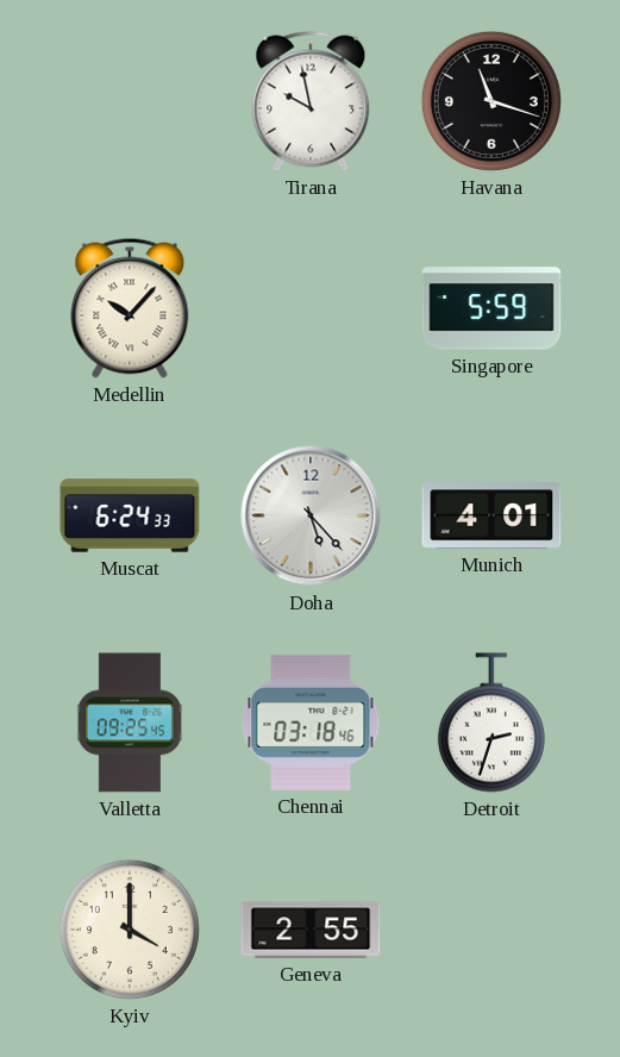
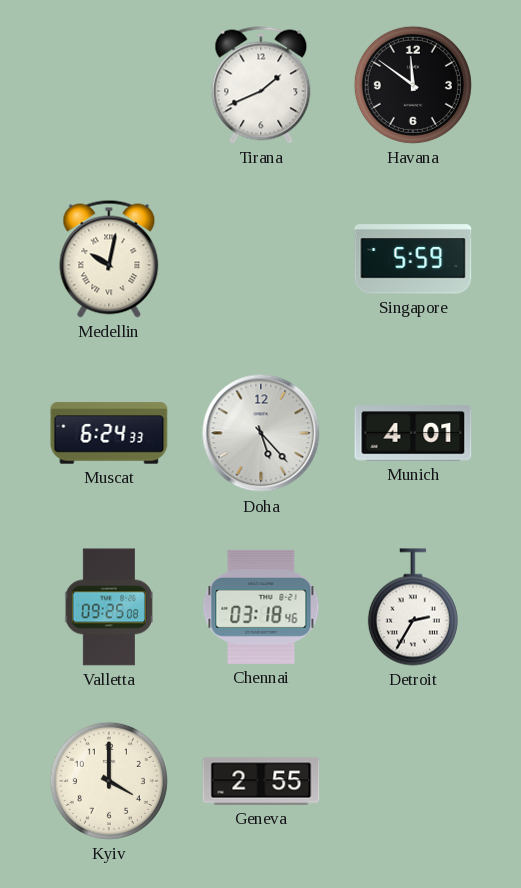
Tirana: 9:58 -> 1:41
Havana: 11:18 -> 11:51
Medellin: 10:07 -> 10:02
Valletta: 09:25:45 -> 09:25:08
Detroit: 2:33 -> 2:35
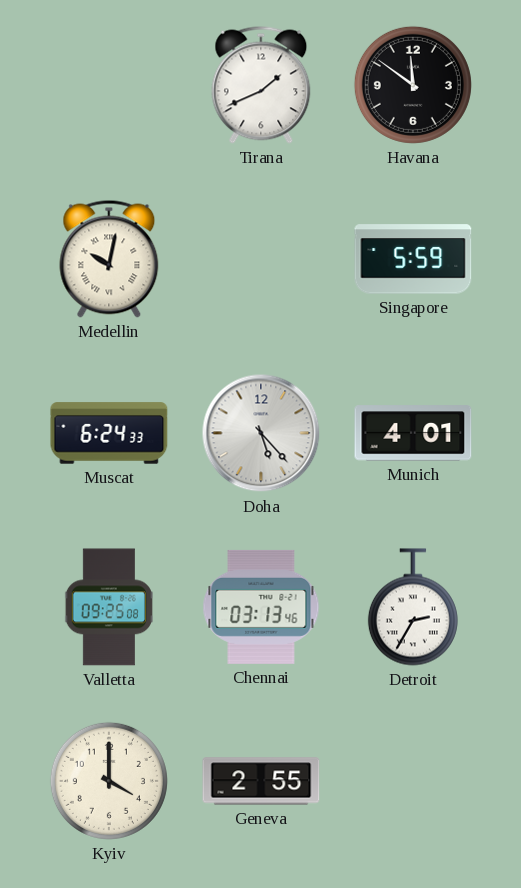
Chennai: 03:18 -> 03:13
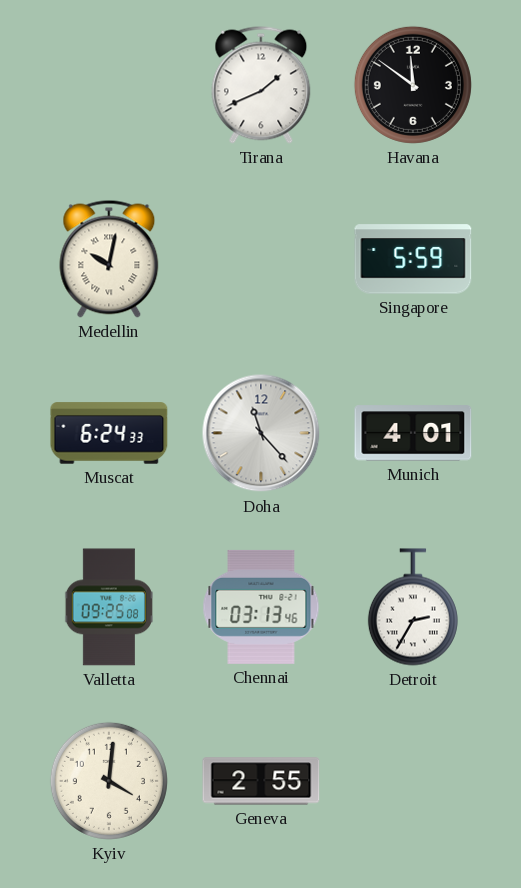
Doha: 5:23 -> 11:23
Kyiv: 4:00 -> 4:01
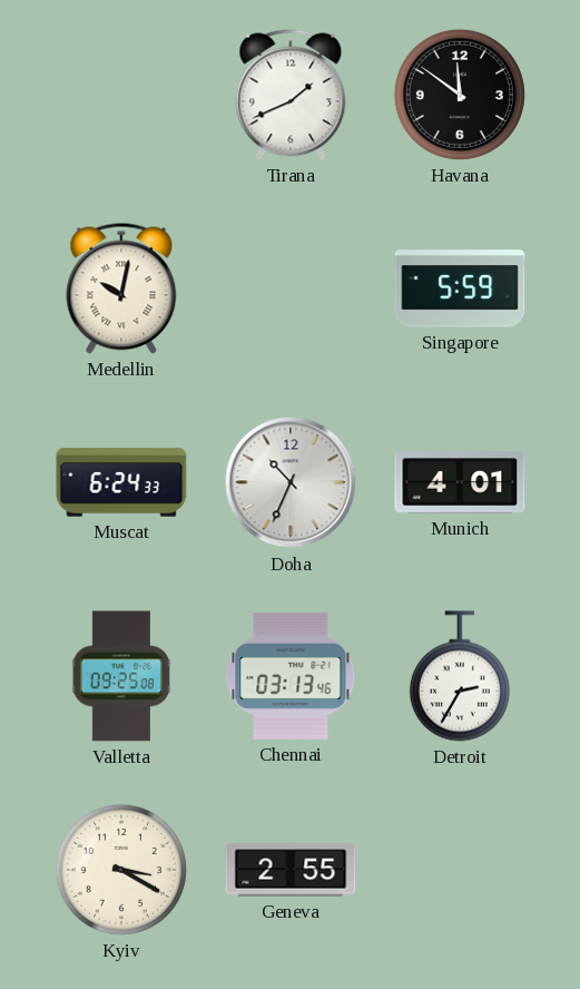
Doha: 11:23 -> 10:34
Kyiv: 4:01 -> 3:20
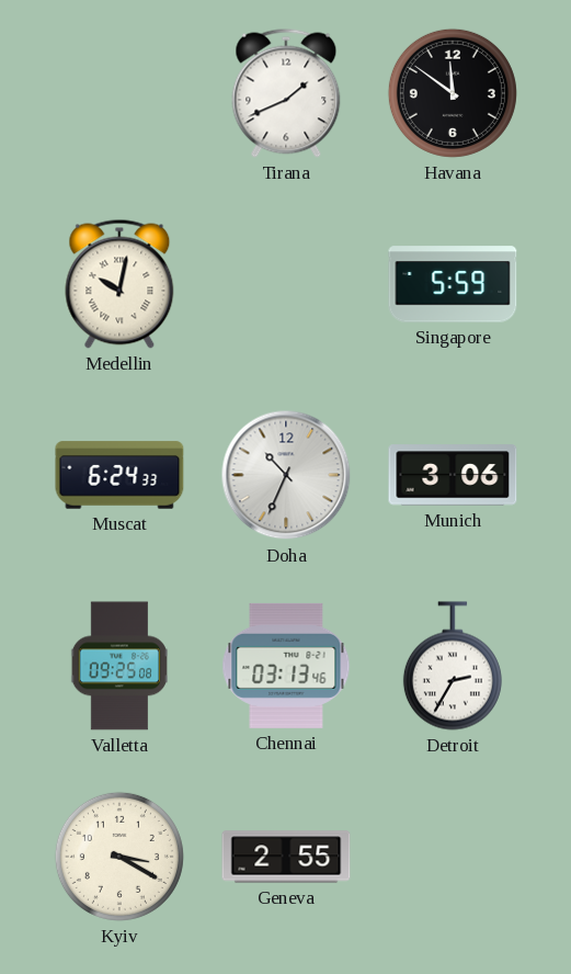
Munich: 4:01 -> 3:06
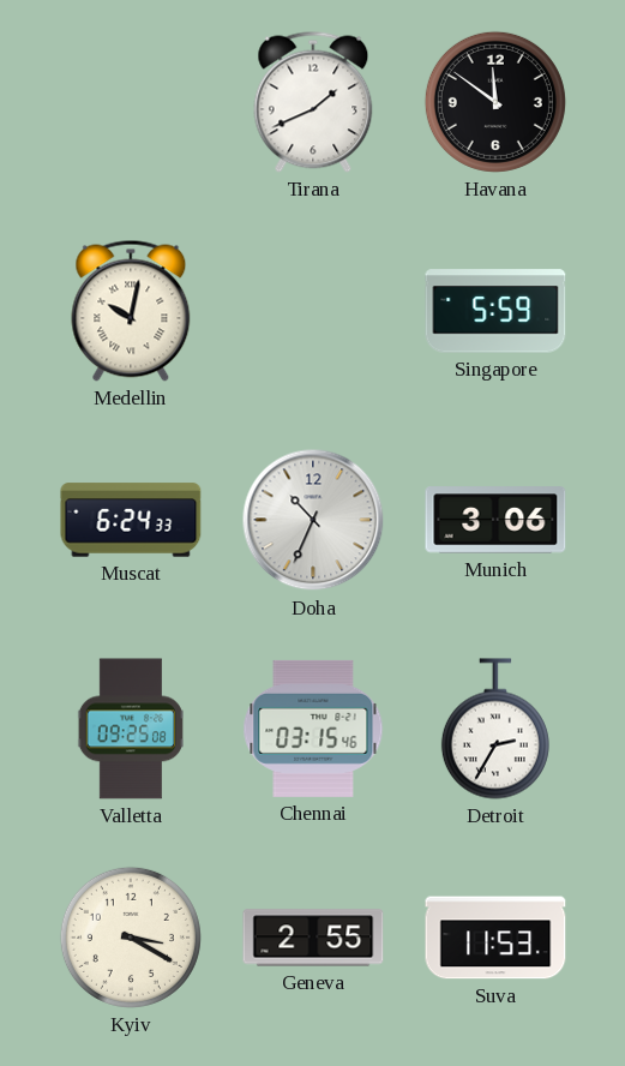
Chennai: 03:13 -> 03:15
Suva: none -> 11:53
